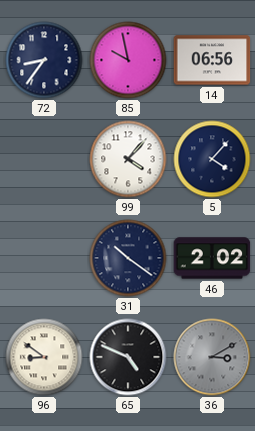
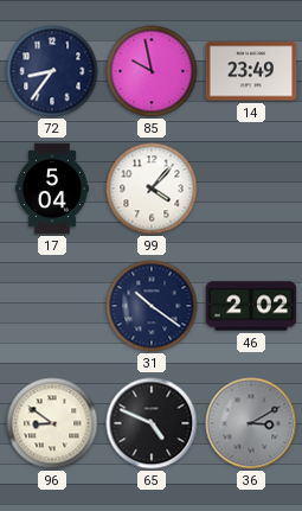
14: 06:56 -> 23:49
17: none -> 5:04
5: 4:07 -> none
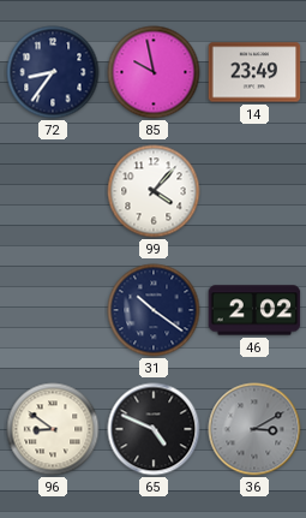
17: 5:04 -> none
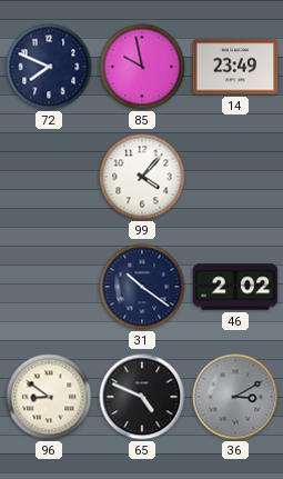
72: 8:36 -> 7:49
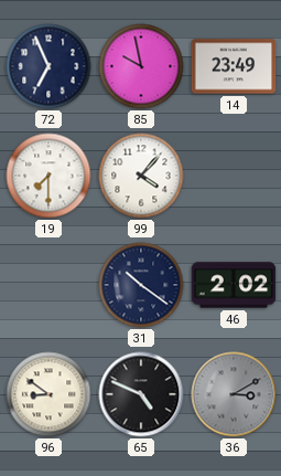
72: 7:49 -> 6:56
19: none -> 7:30
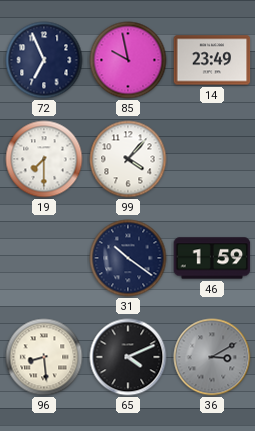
46: 2:02 -> 1:59
96: 8:51 -> 8:29
65: 4:49 -> 4:11
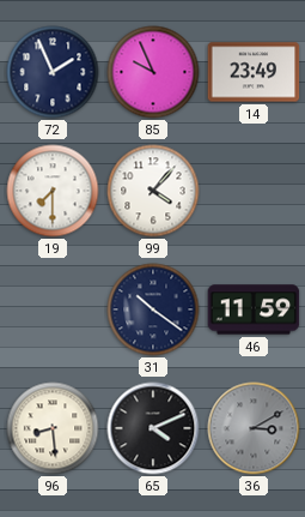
72: 6:56 -> 1:56
85: 9:58 -> 9:56
46: 1:59 -> 11:59
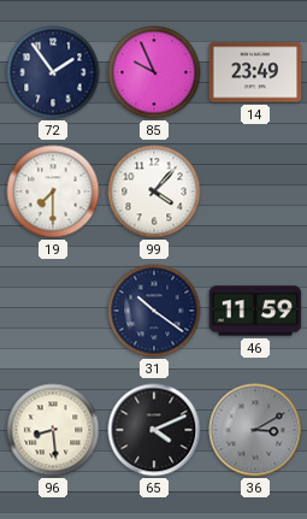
72: 1:56 -> 1:54
